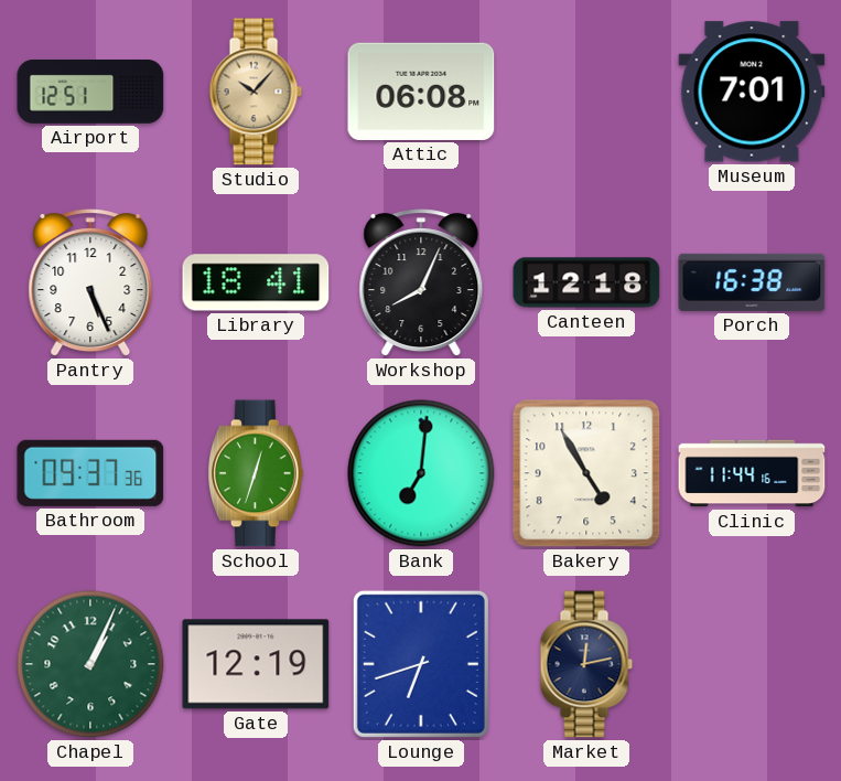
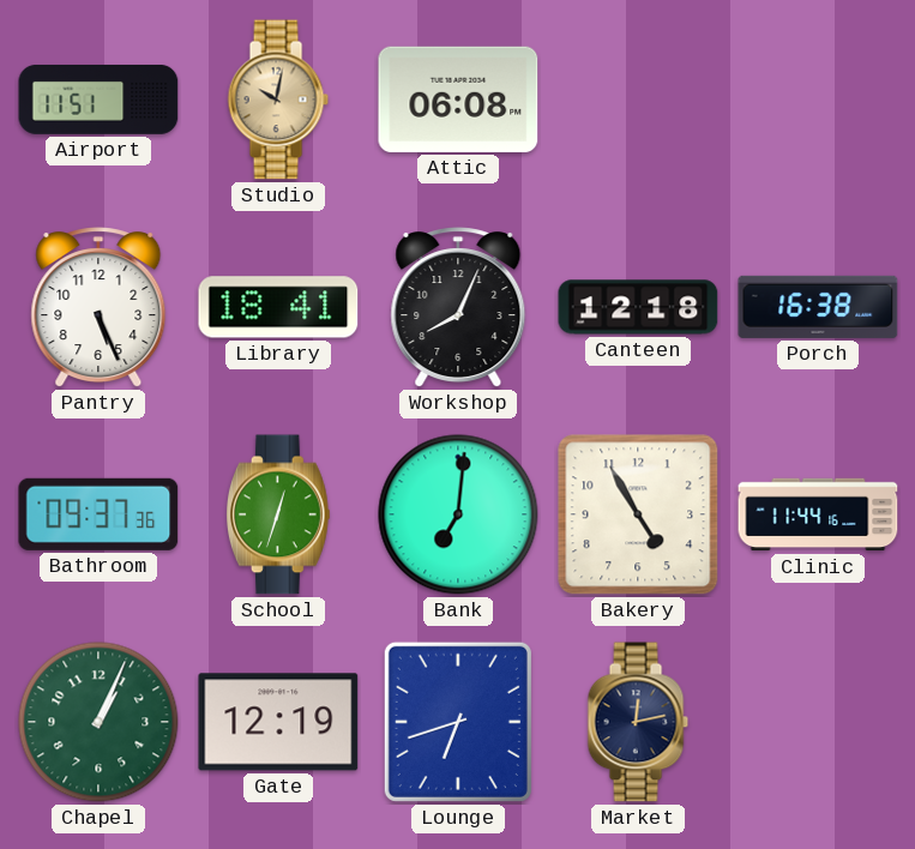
Airport: 12:51 -> 11:51
Studio: 10:07 -> 10:02
Museum: 7:01 -> none
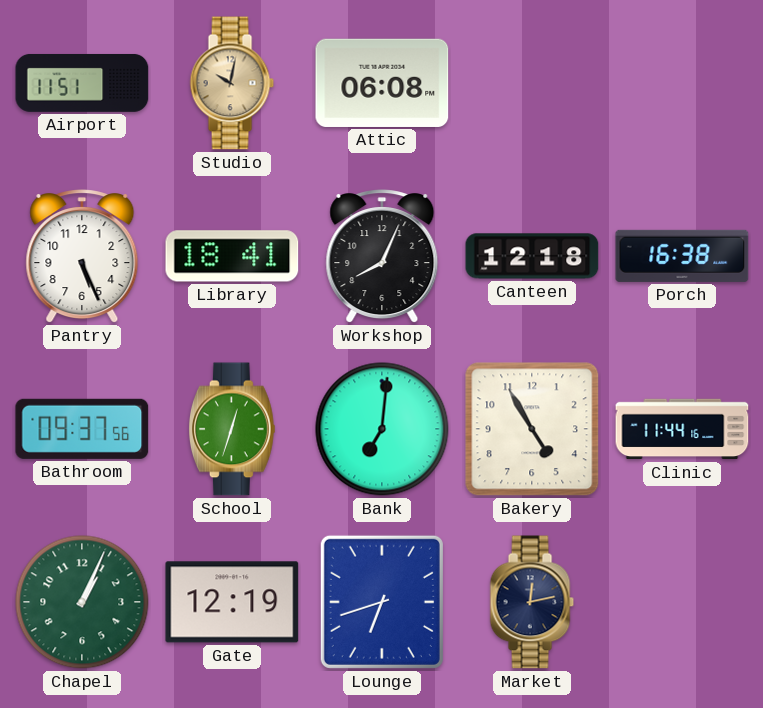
Bathroom: 09:37:36 -> 09:37:56
